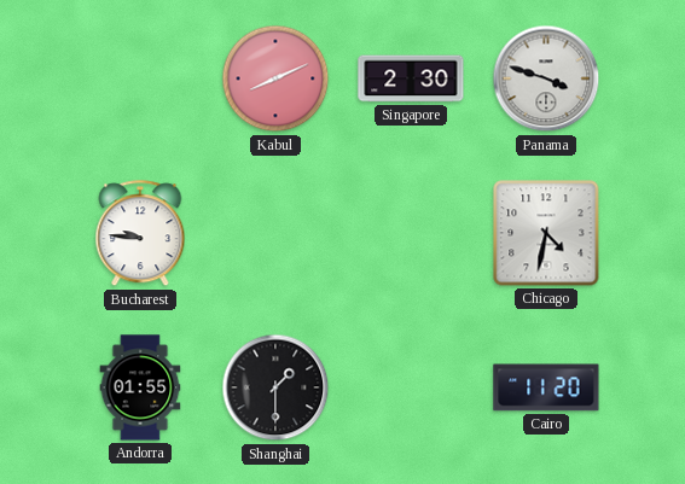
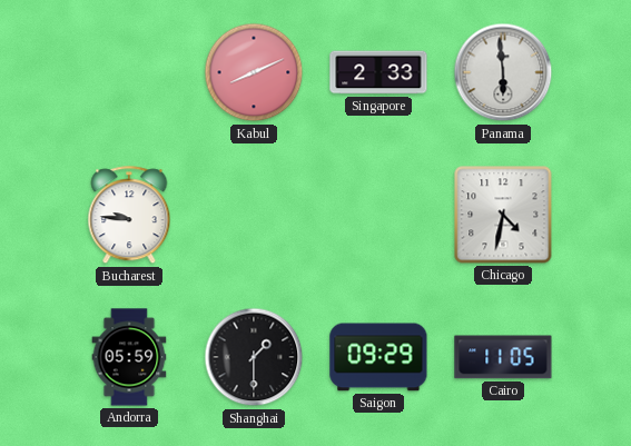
Singapore: 2:30 -> 2:33
Panama: 3:48 -> 5:59
Andorra: 01:55 -> 05:59
Saigon: none -> 09:29
Cairo: 11:20 -> 11:05
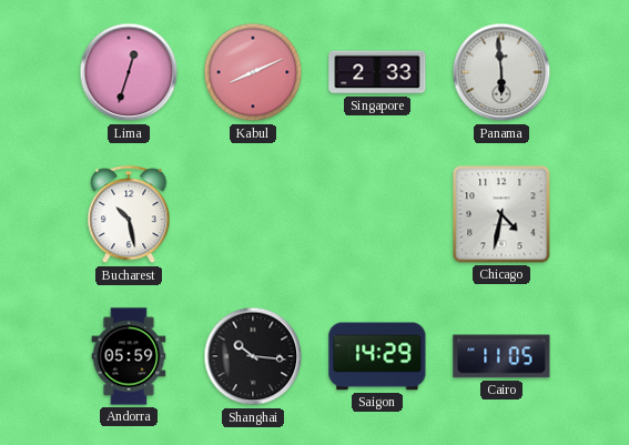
Lima: none -> 12:33
Bucharest: 9:46 -> 10:28
Shanghai: 1:30 -> 10:16
Saigon: 09:29 -> 14:29
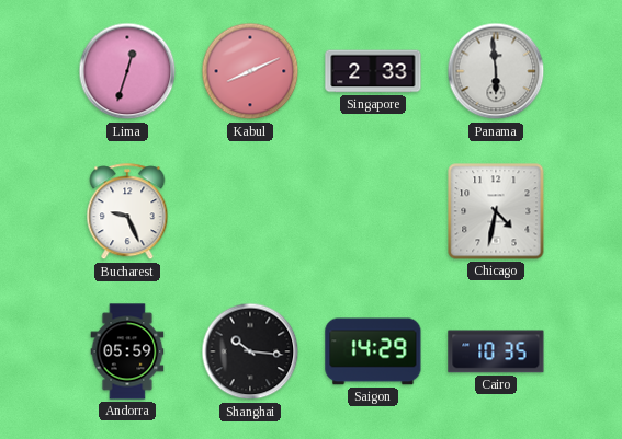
Bucharest: 10:28 -> 9:26
Cairo: 11:05 -> 10:35
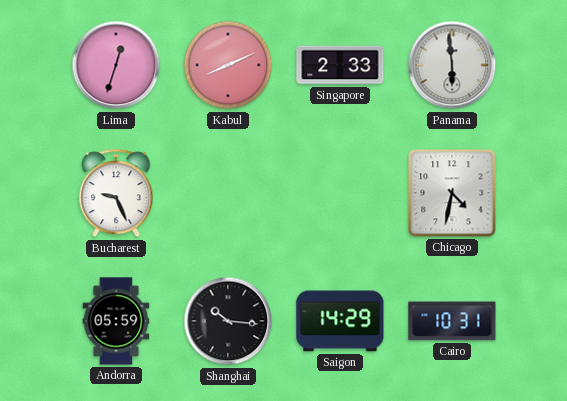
Cairo: 10:35 -> 10:31
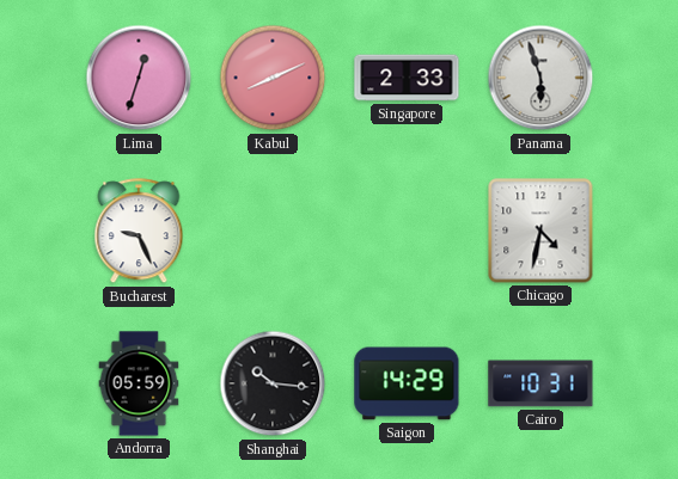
Panama: 5:59 -> 5:57
